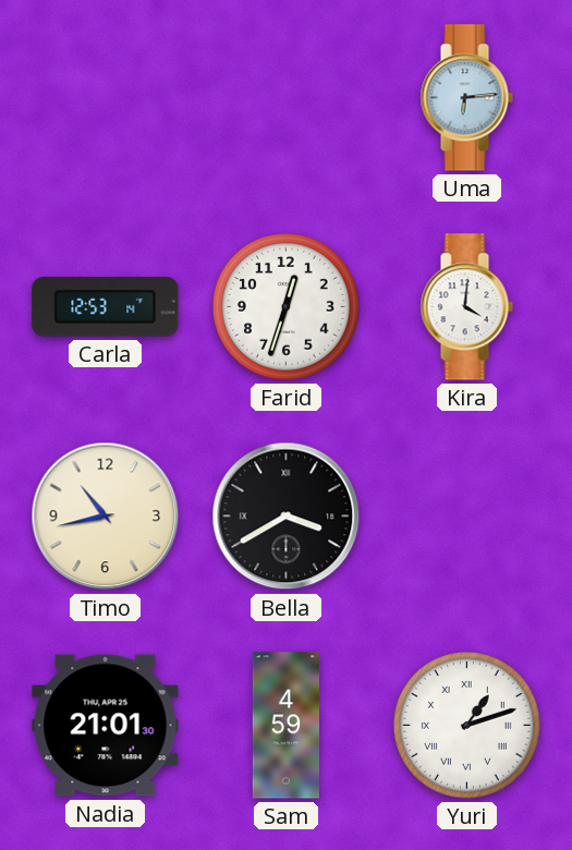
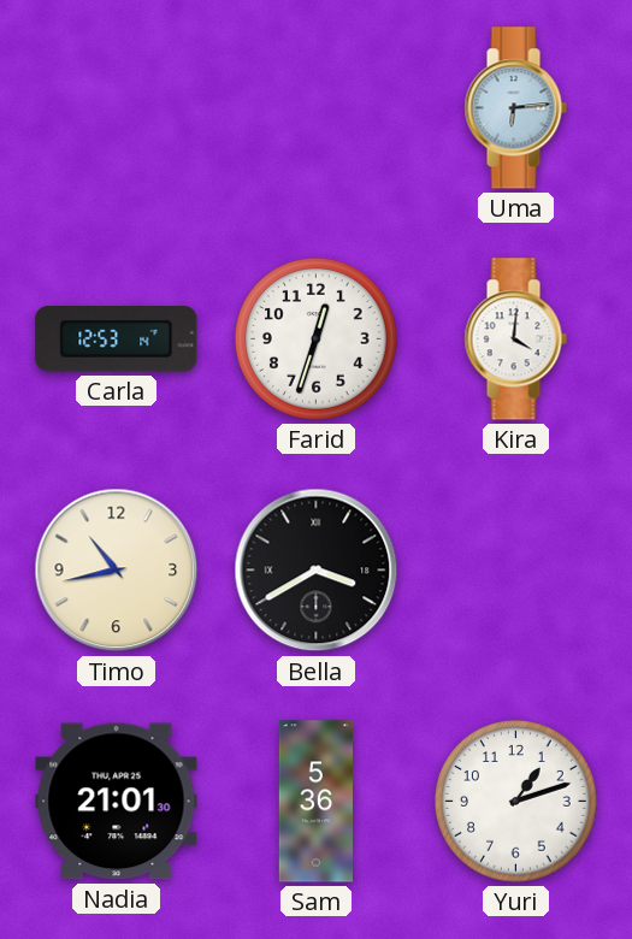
Sam: 4:59 -> 5:36
Yuri numerals: Roman -> Arabic
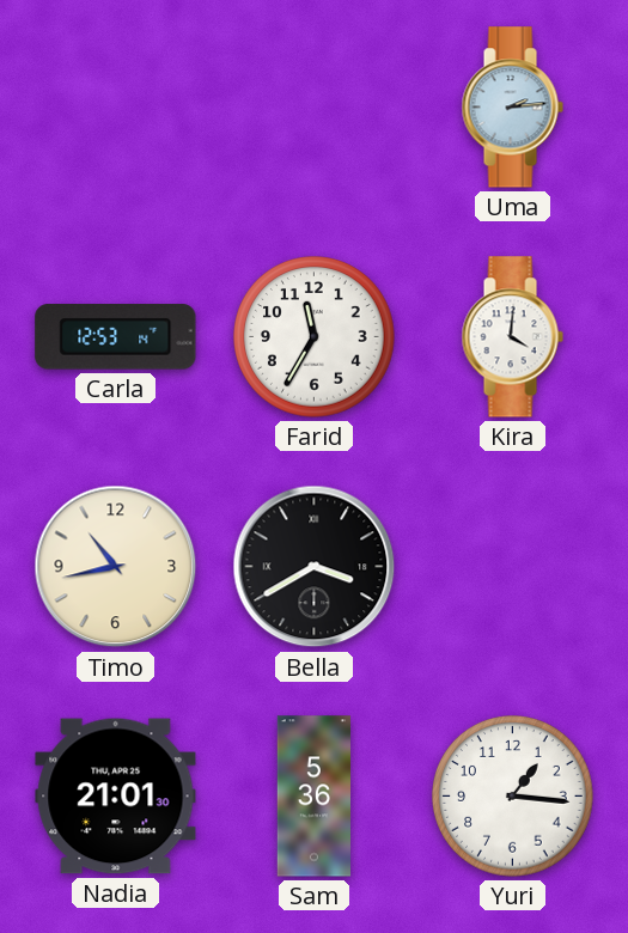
Uma: 6:14 -> 2:14
Farid: 12:33 -> 11:35
Yuri: 1:12 -> 1:16
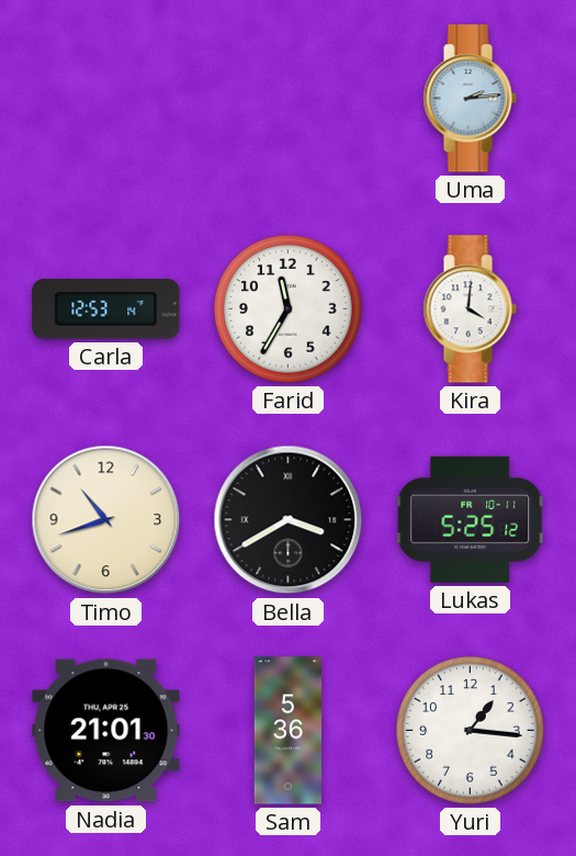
Timo: 10:43 -> 10:42
Lukas: none -> 5:25
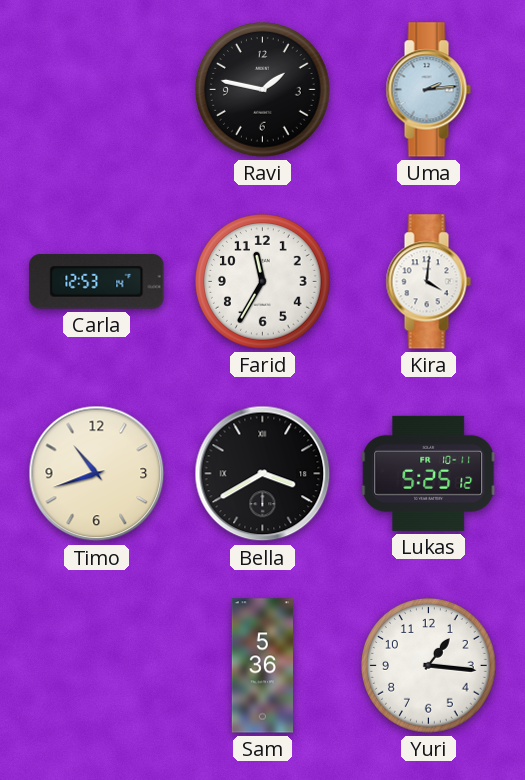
Ravi: none -> 1:47
Nadia: 21:01 -> none
